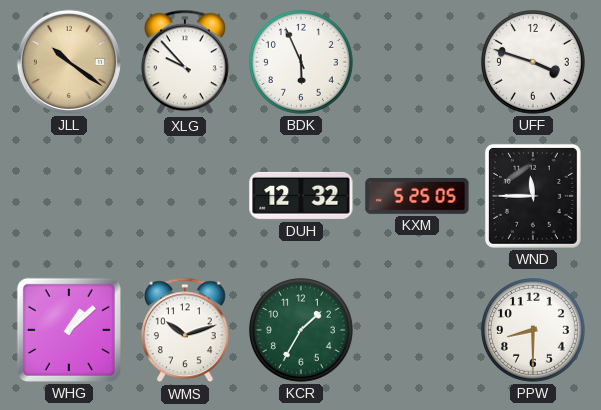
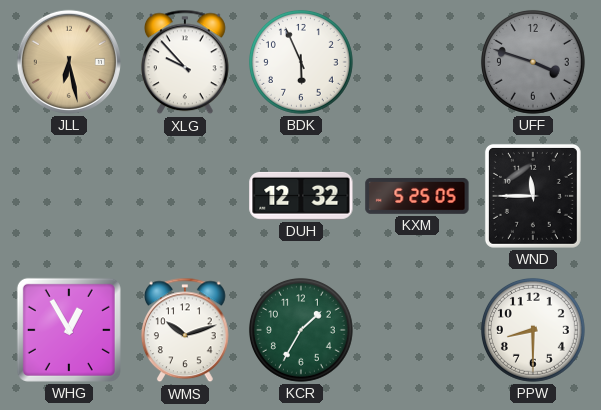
JLL: 10:21 -> 6:28
UFF dial: white -> grey
WHG: 1:08 -> 12:55
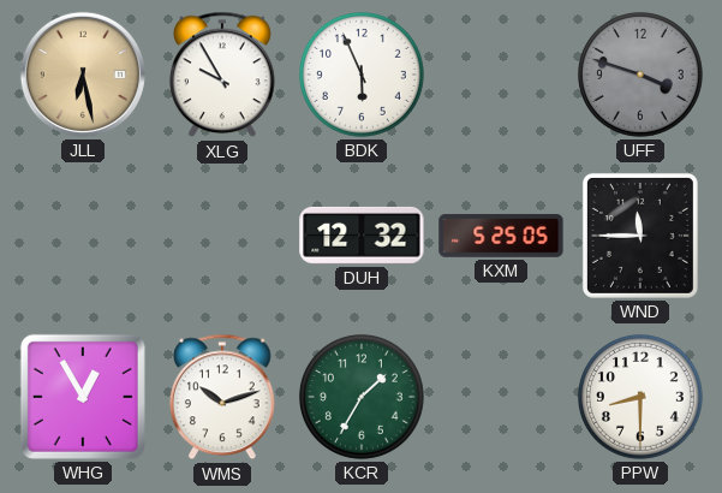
XLG: 9:53 -> 9:55
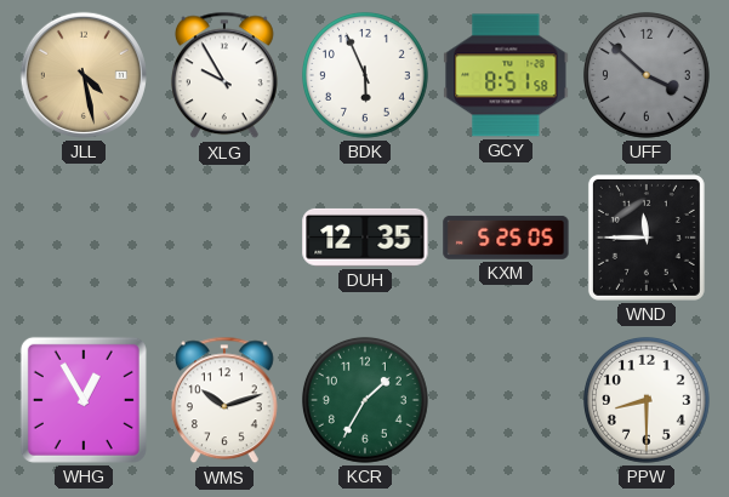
JLL: 6:28 -> 4:28
GCY: none -> 8:51
UFF: 3:48 -> 3:52
DUH: 12:32 -> 12:35
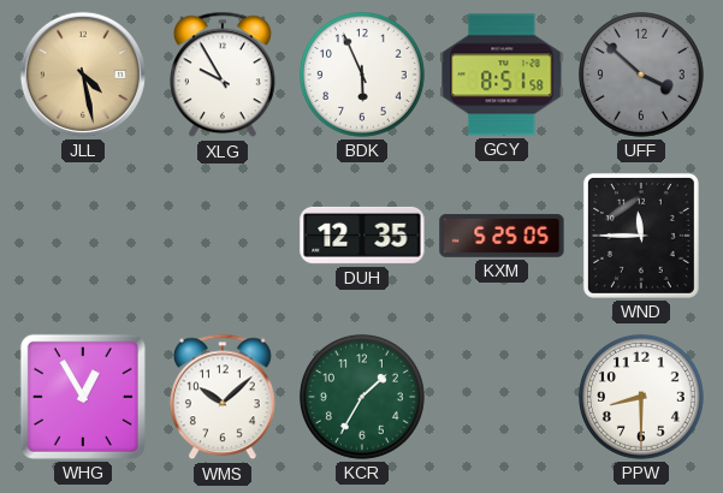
WMS: 10:12 -> 10:08
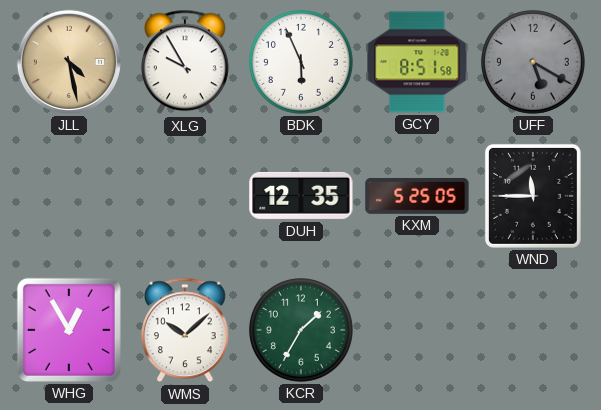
UFF: 3:52 -> 5:20
PPW: 8:30 -> none
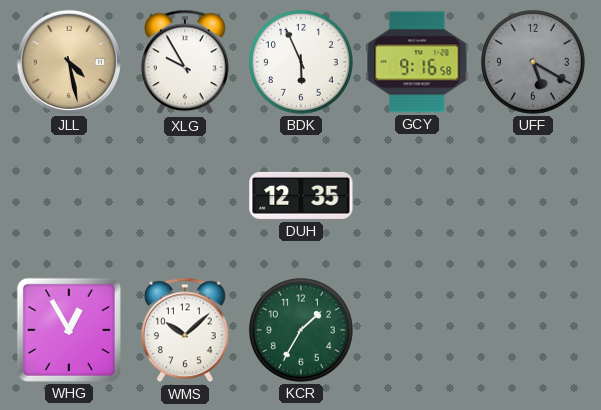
GCY: 8:51 -> 9:16
KXM: 5:25 -> none
WND: 11:45 -> none
